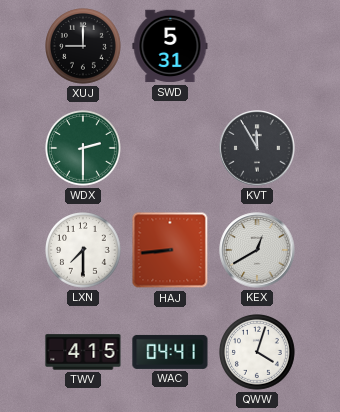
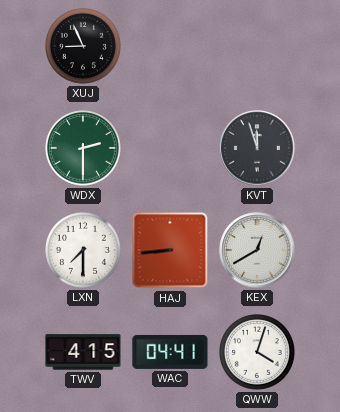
XUJ: 9:00 -> 8:56
SWD: 5:31 -> none
KVT: 11:55 -> 11:57
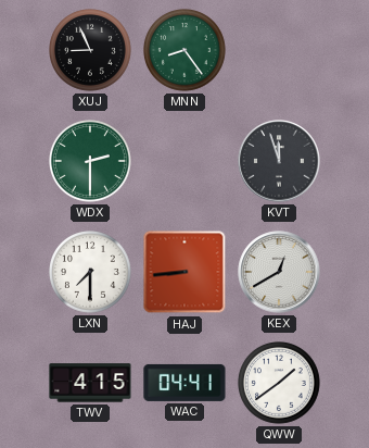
MNN: none -> 8:24
QWW: 4:03 -> 1:39
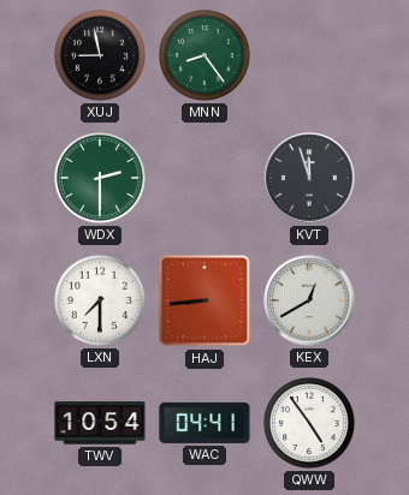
XUJ: 8:56 -> 8:58
TWV: 4:15 -> 10:54
QWW: 1:39 -> 4:54
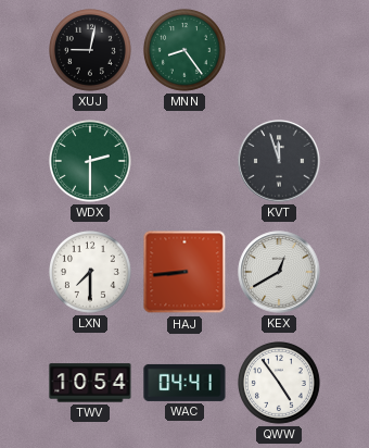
XUJ: 8:58 -> 9:02
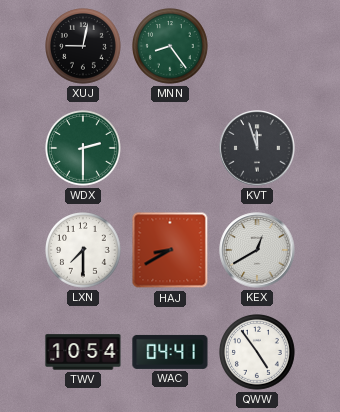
HAJ: 8:44 -> 8:40
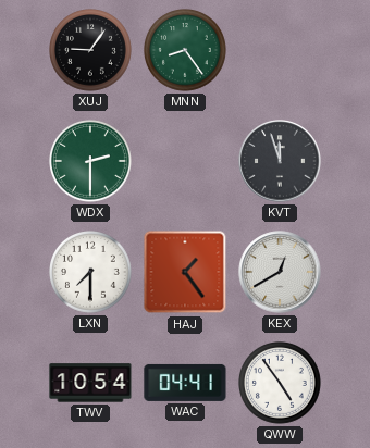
XUJ: 9:02 -> 9:06
HAJ: 8:40 -> 1:24
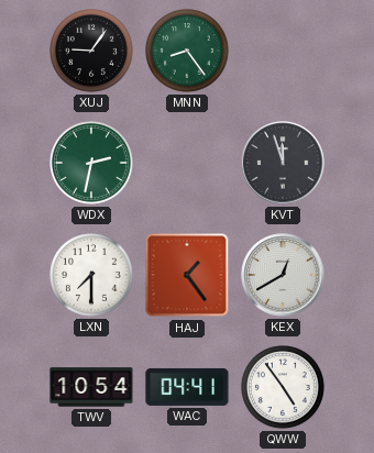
WDX: 2:30 -> 2:32
